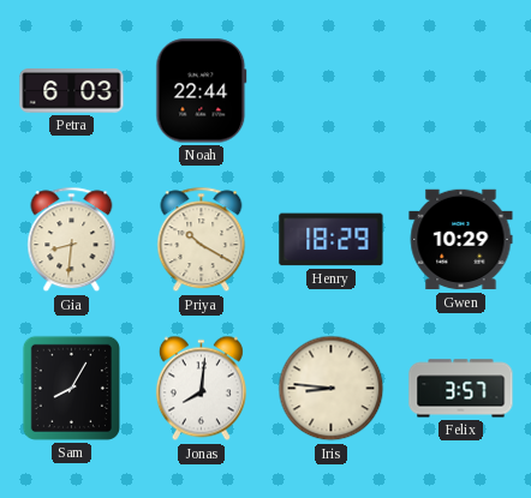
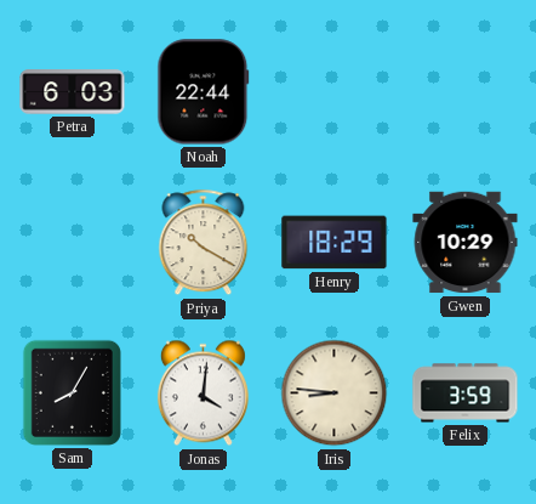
Gia: 8:31 -> none
Jonas: 8:01 -> 4:01
Felix: 3:57 -> 3:59
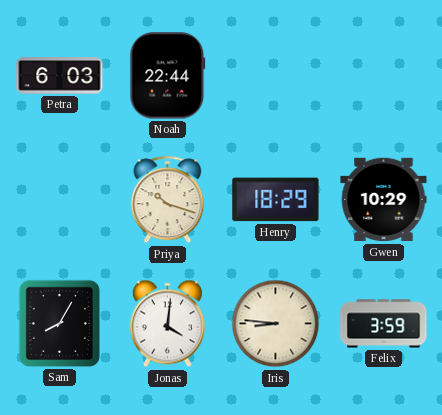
Priya: 10:20 -> 10:18
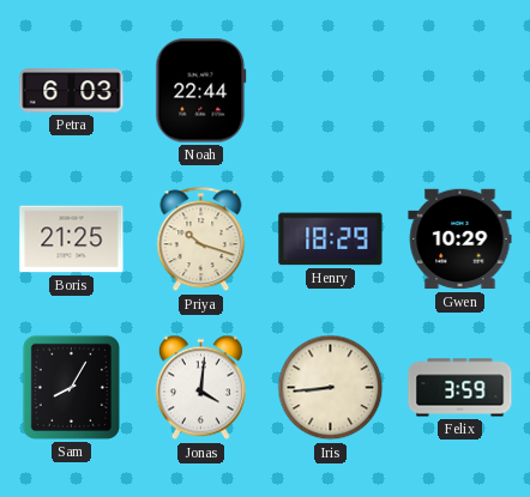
Boris: none -> 21:25
Iris: 8:46 -> 8:44
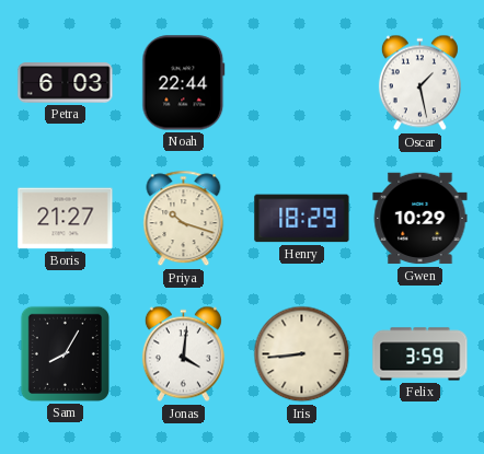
Oscar: none -> 1:28
Boris: 21:25 -> 21:27
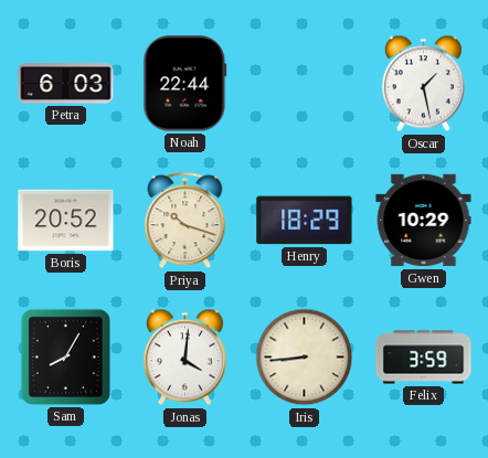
Boris: 21:27 -> 20:52
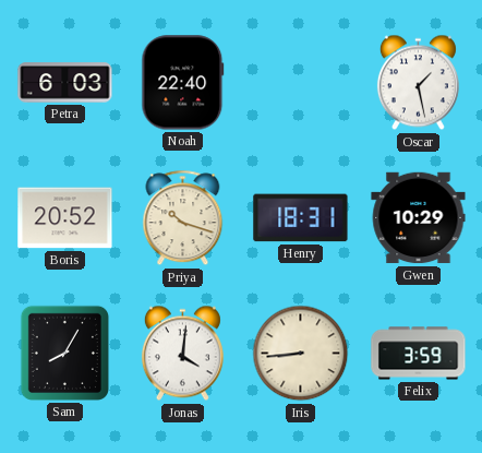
Noah: 22:44 -> 22:40
Henry: 18:29 -> 18:31
